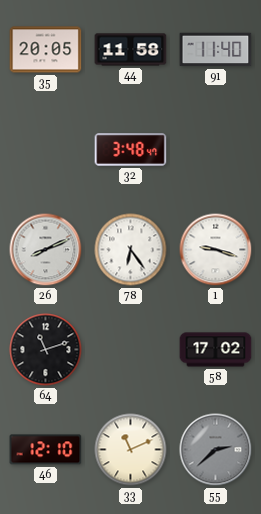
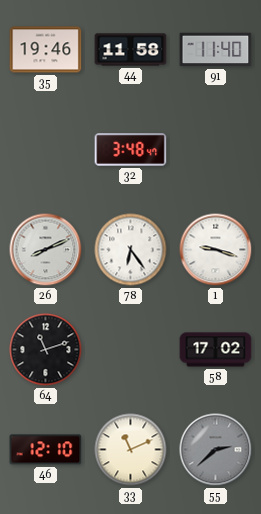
35: 20:05 -> 19:46
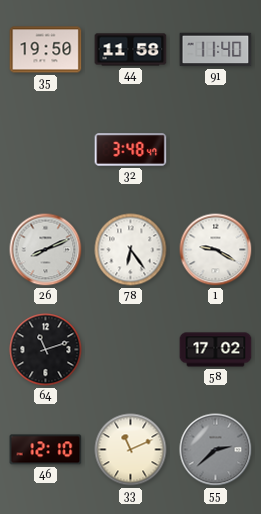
35: 19:46 -> 19:50
1: 9:18 -> 9:20
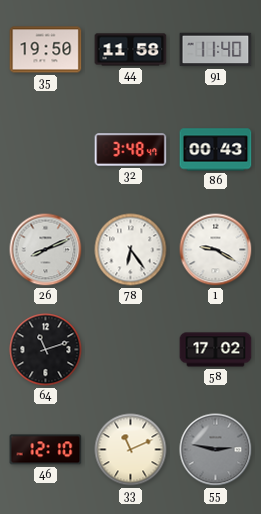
86: none -> 00:43
55: 2:38 -> 2:47
